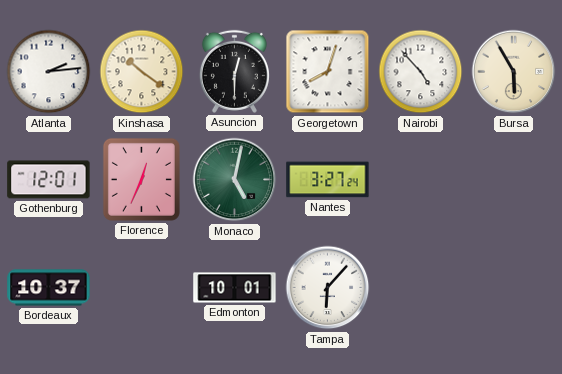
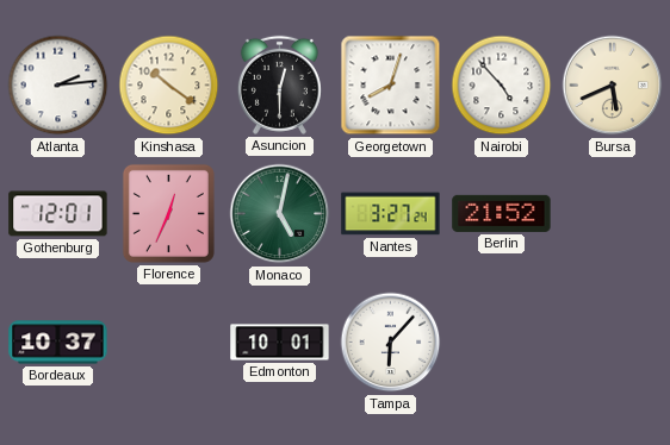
Bursa: 5:55 -> 5:41
Berlin: none -> 21:52
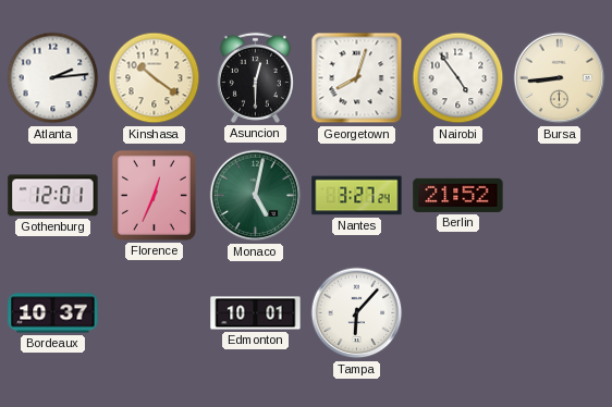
Nairobi: 4:53 -> 4:54
Bursa: 5:41 -> 8:44
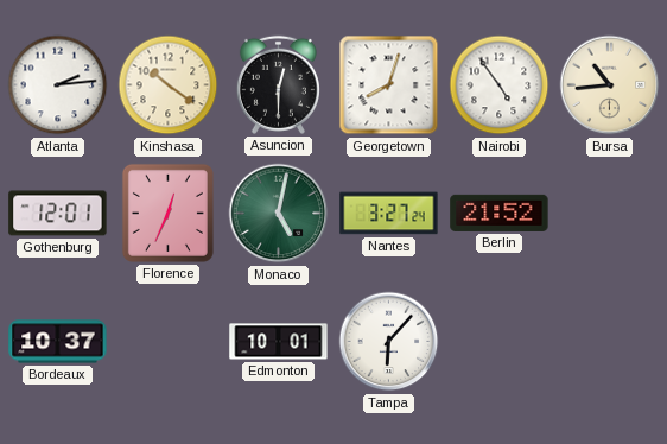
Bursa: 8:44 -> 10:44
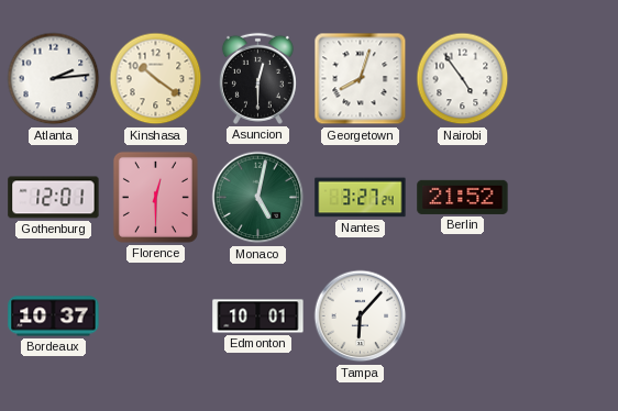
Bursa: 10:44 -> none
Florence: 12:34 -> 12:30
